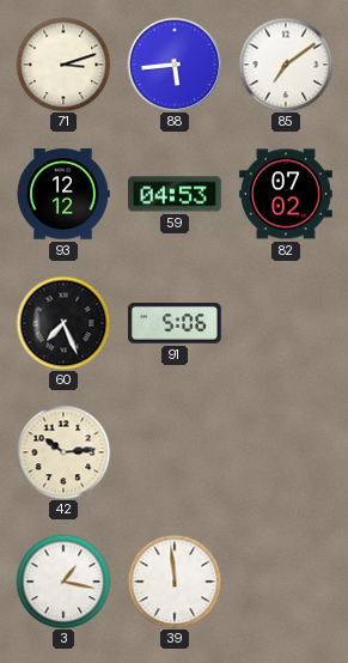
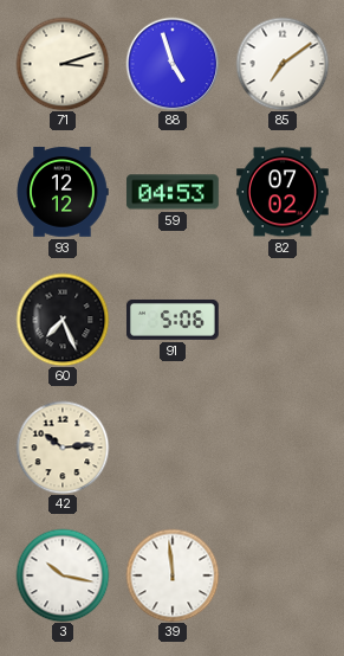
88: 5:44 -> 4:57
3: 1:17 -> 10:17
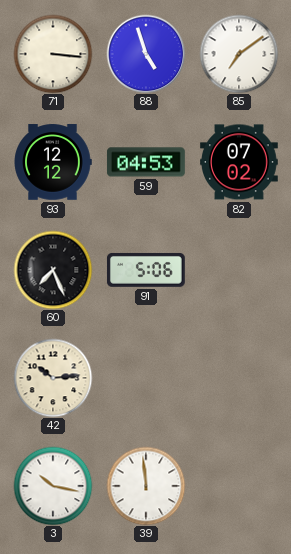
71: 3:12 -> 3:16
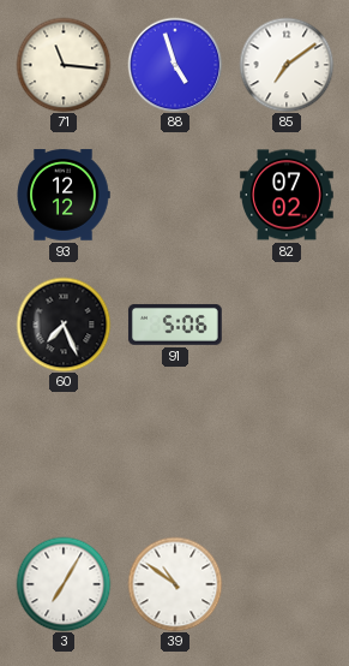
71: 3:16 -> 11:16
59: 04:53 -> none
42: 10:14 -> none
3: 10:17 -> 7:05
39: 11:59 -> 10:51
